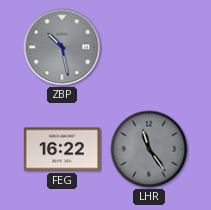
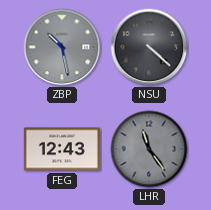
NSU: none -> 4:22
FEG: 16:22 -> 12:43
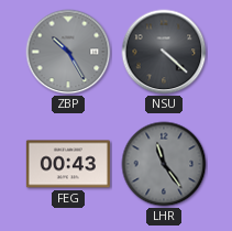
ZBP: 10:28 -> 10:25
FEG: 12:43 -> 00:43
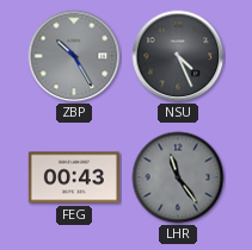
NSU: 4:22 -> 4:26
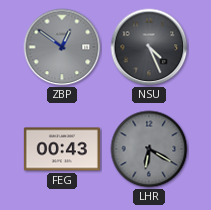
ZBP: 10:25 -> 12:51
LHR: 11:24 -> 6:20
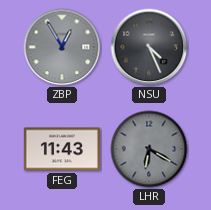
ZBP: 12:51 -> 12:55
FEG: 00:43 -> 11:43
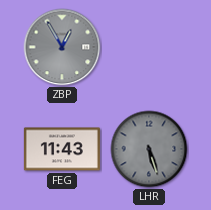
NSU: 4:26 -> none
LHR: 6:20 -> 5:27
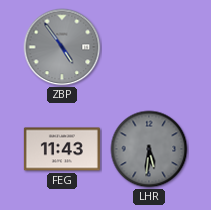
ZBP: 12:55 -> 4:54
LHR: 5:27 -> 5:31
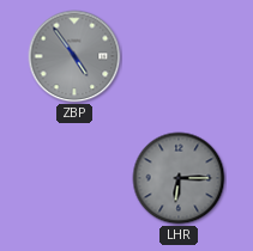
FEG: 11:43 -> none
LHR: 5:31 -> 6:15
